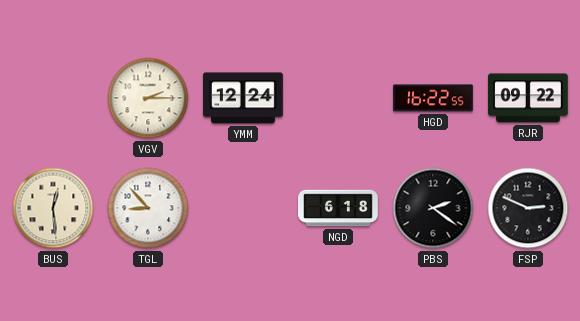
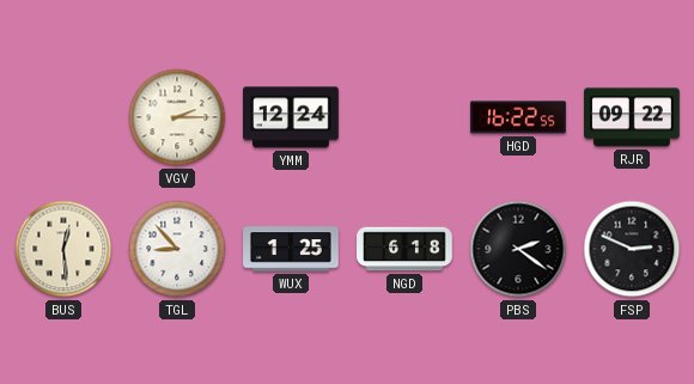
WUX: none -> 1:25
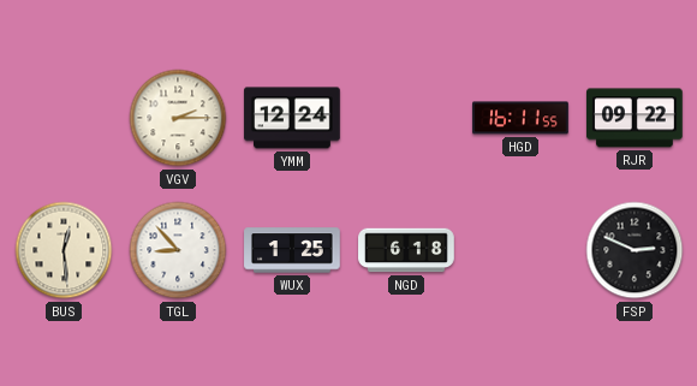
HGD: 16:22 -> 16:11
PBS: 2:21 -> none
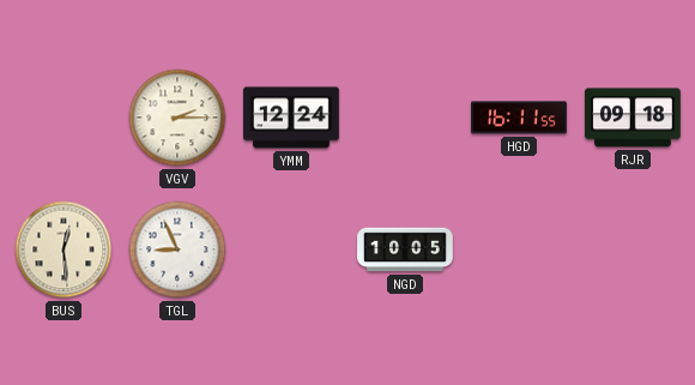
RJR: 09:22 -> 09:18
TGL: 8:53 -> 8:56
WUX: 1:25 -> none
NGD: 6:18 -> 10:05
FSP: 2:49 -> none
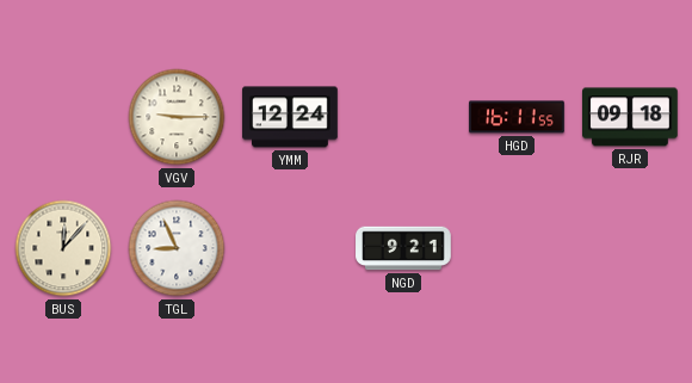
VGV: 2:15 -> 9:15
BUS: 12:29 -> 12:07
NGD: 10:05 -> 9:21
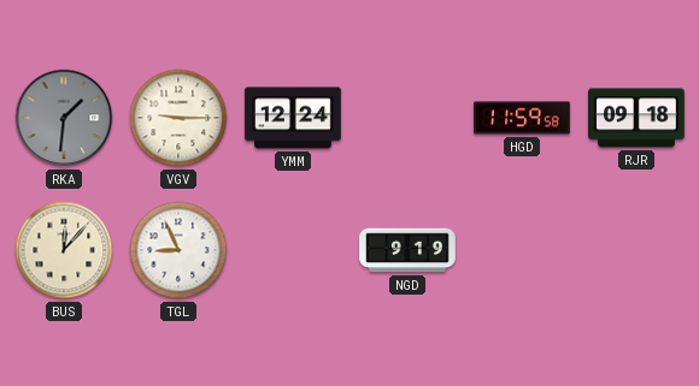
RKA: none -> 1:31
HGD: 16:11 -> 11:59
NGD: 9:21 -> 9:19
